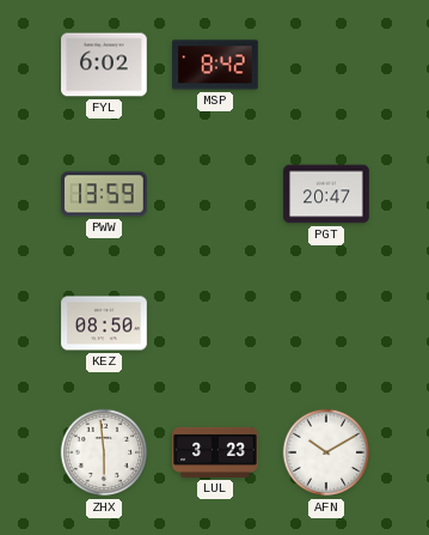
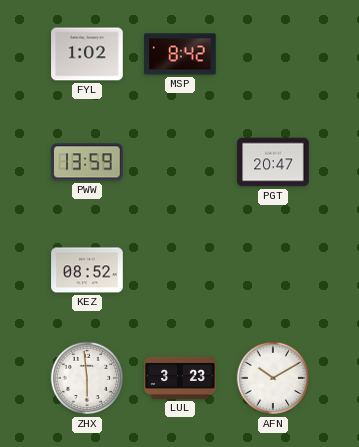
FYL: 6:02 -> 1:02
KEZ: 08:50 -> 08:52
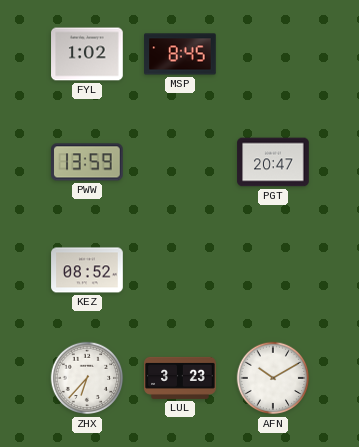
MSP: 8:42 -> 8:45
ZHX: 5:59 -> 6:37
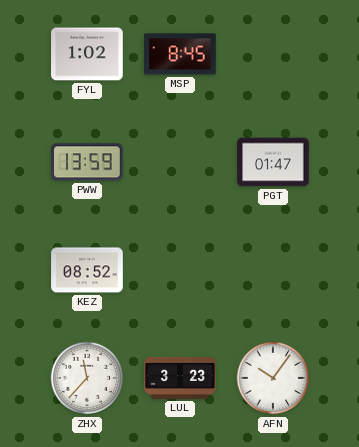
PGT: 20:47 -> 01:47
ZHX: 6:37 -> 11:37
AFN: 10:10 -> 10:06
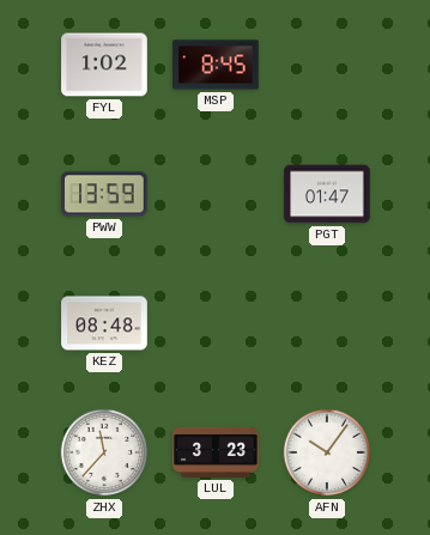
KEZ: 08:52 -> 08:48
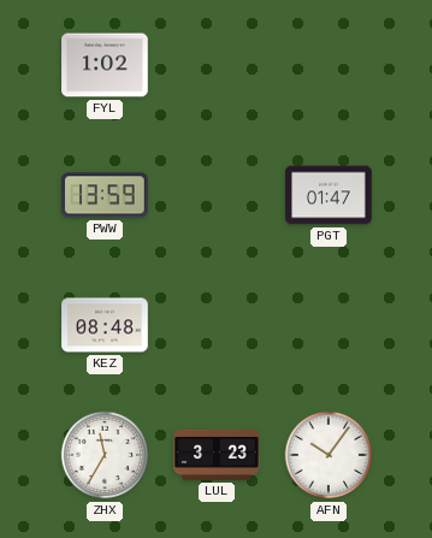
MSP: 8:45 -> none
ZHX: 11:37 -> 11:35
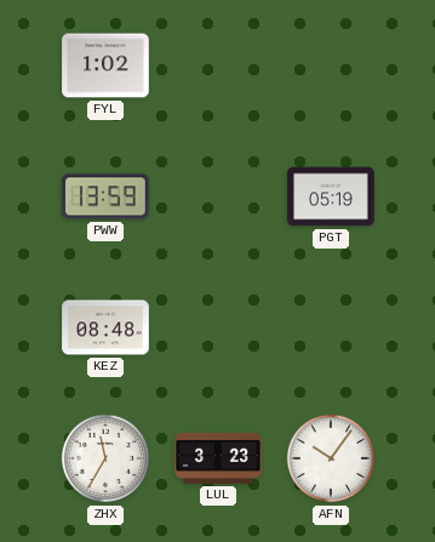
PGT: 01:47 -> 05:19
